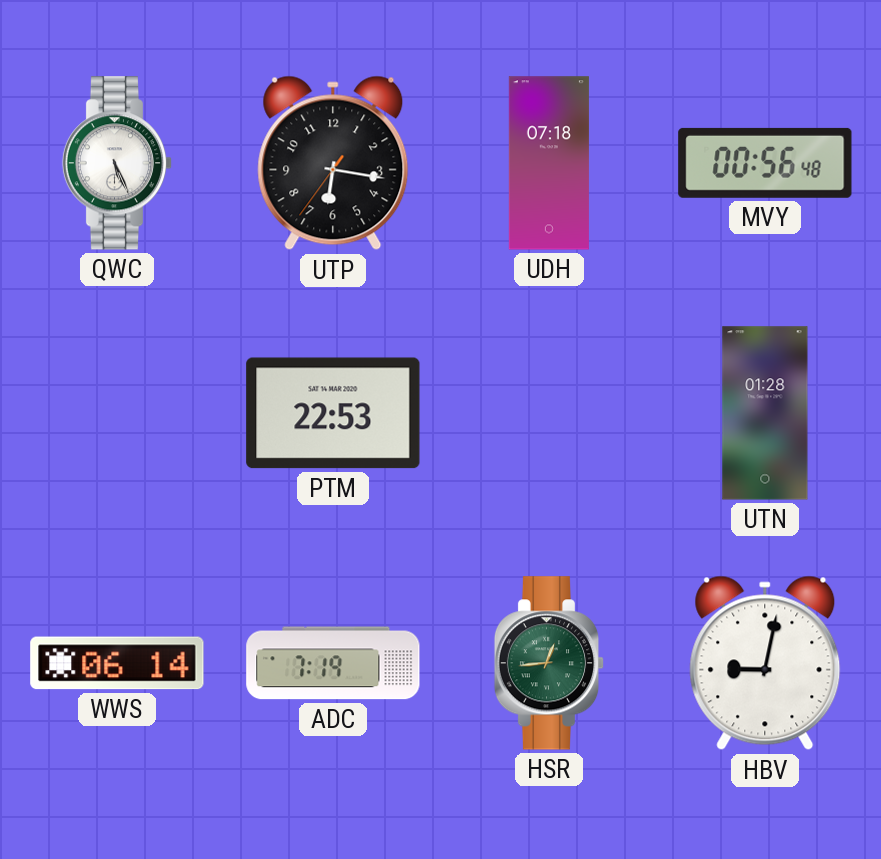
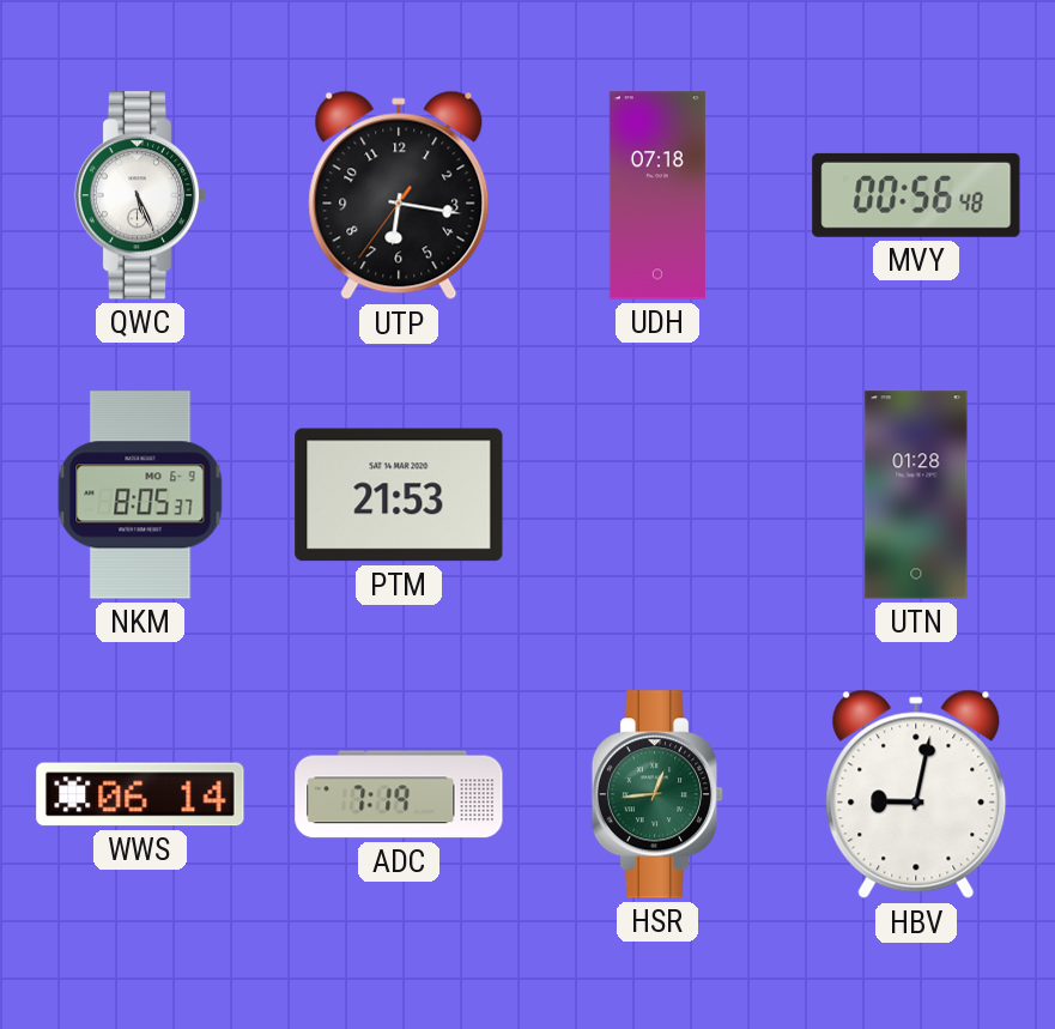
NKM: none -> 8:05
PTM: 22:53 -> 21:53
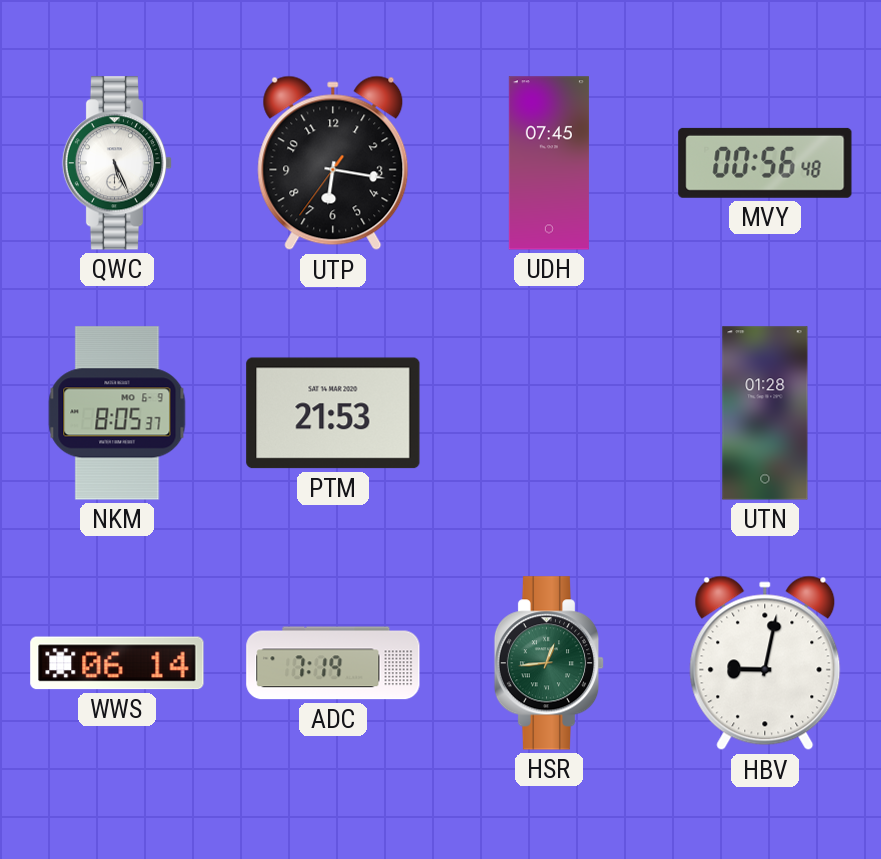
UDH: 07:18 -> 07:45
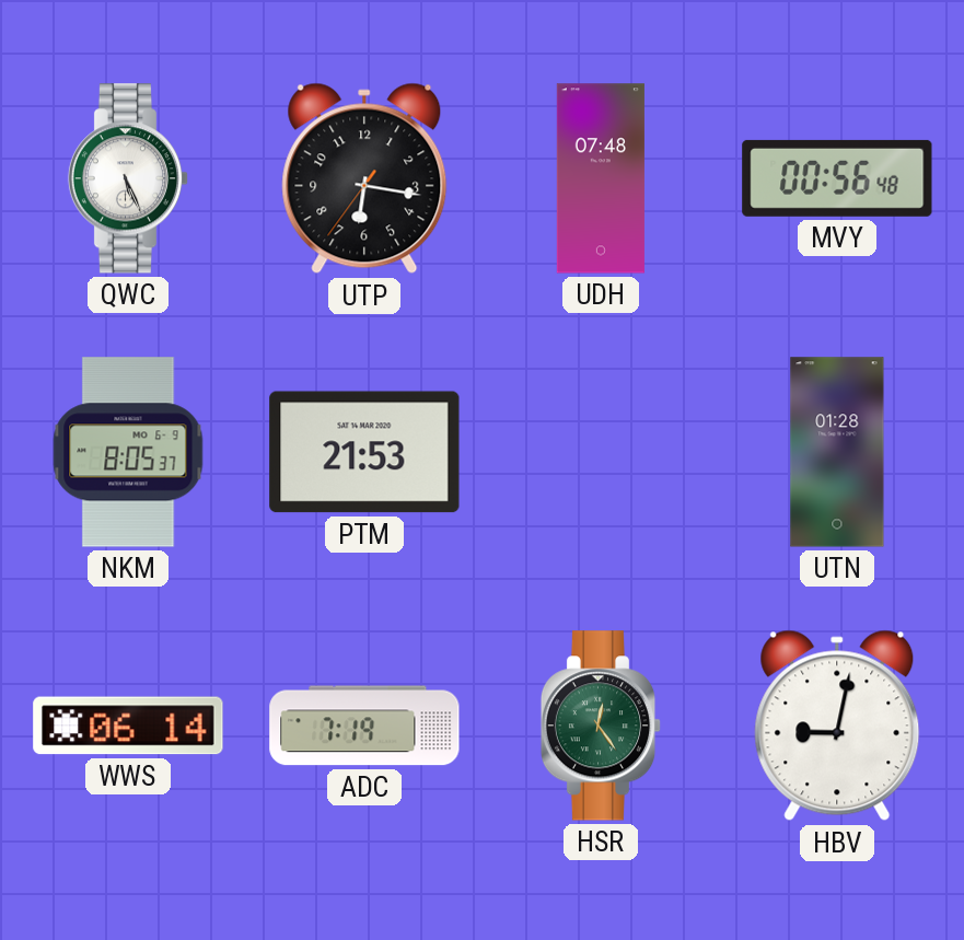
UDH: 07:45 -> 07:48
HSR: 12:44 -> 12:24
